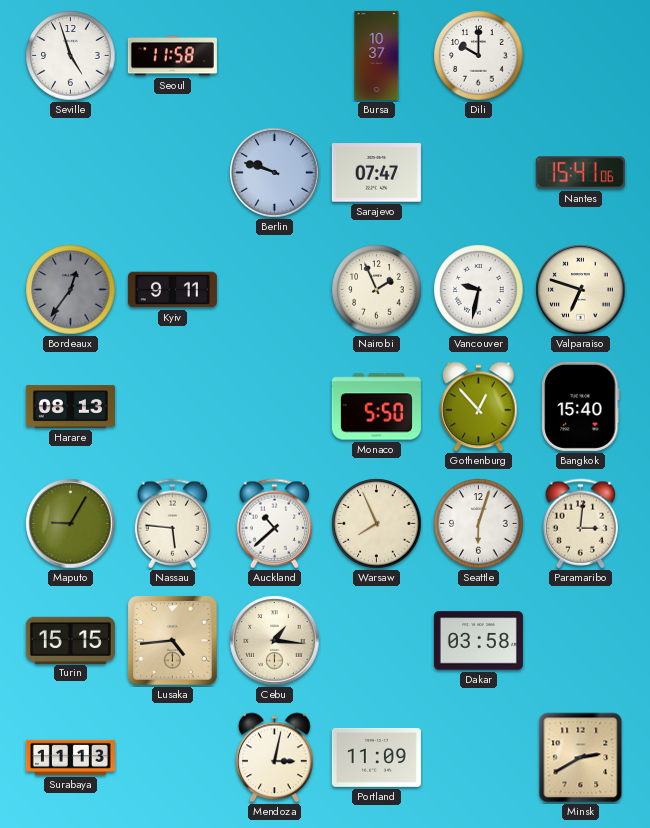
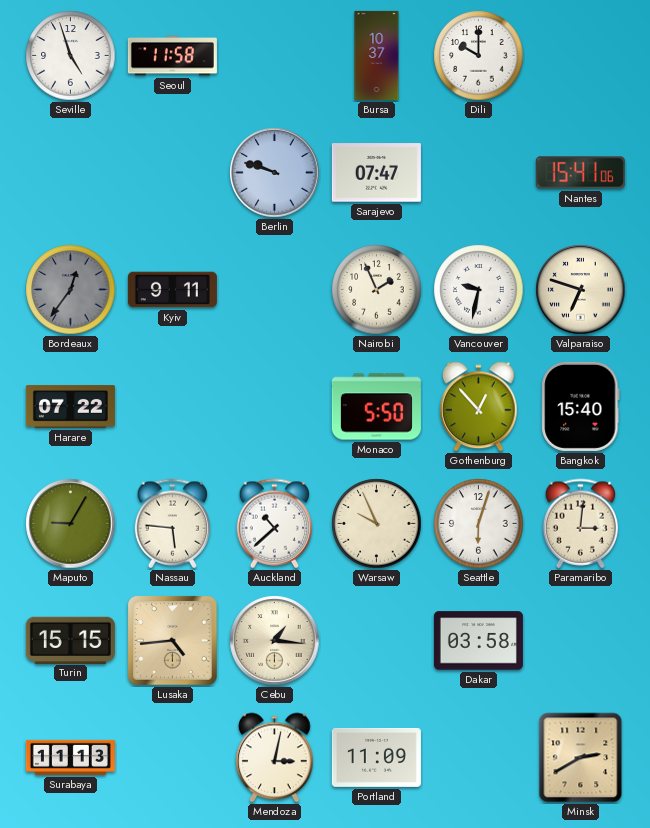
Harare: 08:13 -> 07:22
Warsaw: 7:56 -> 9:56
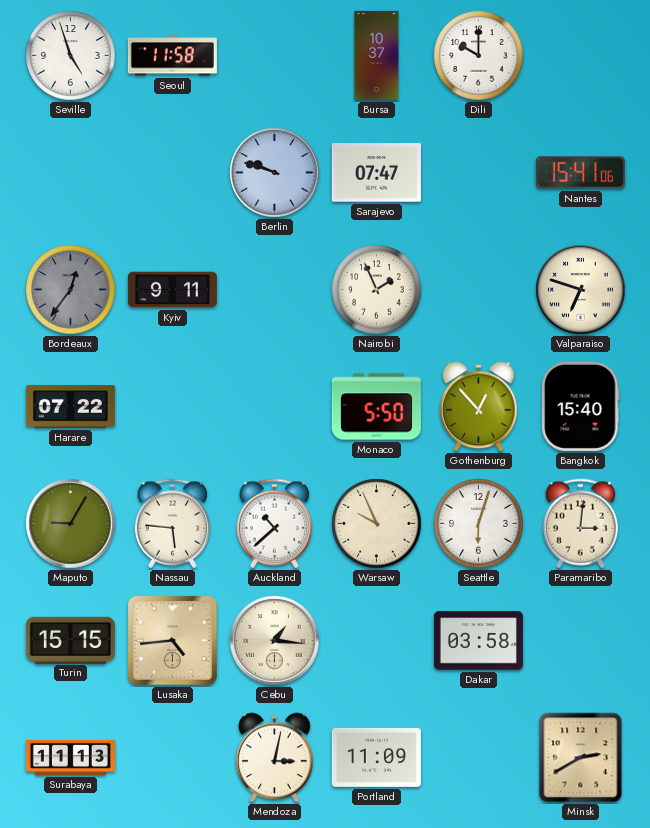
Vancouver: 9:32 -> none
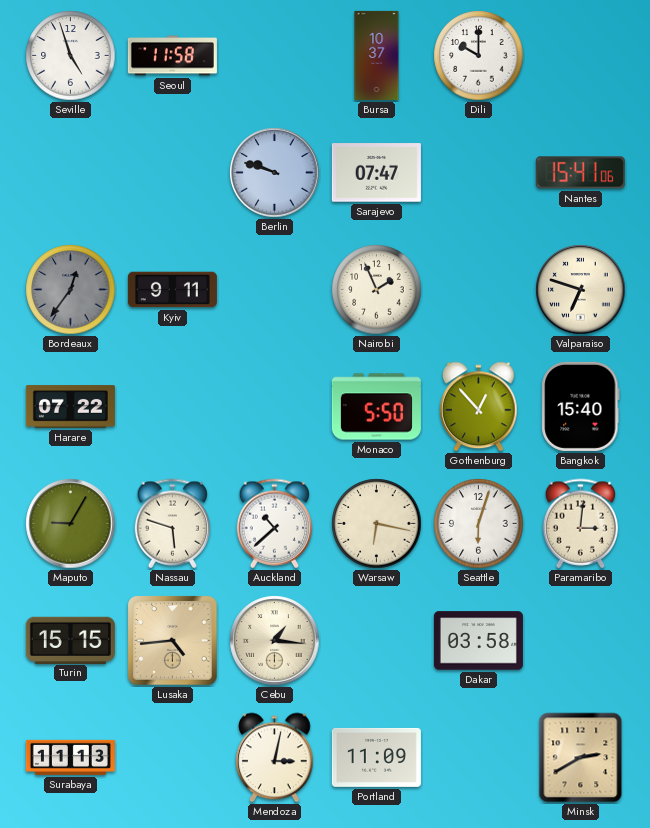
Nassau: 5:46 -> 5:48
Warsaw: 9:56 -> 6:17
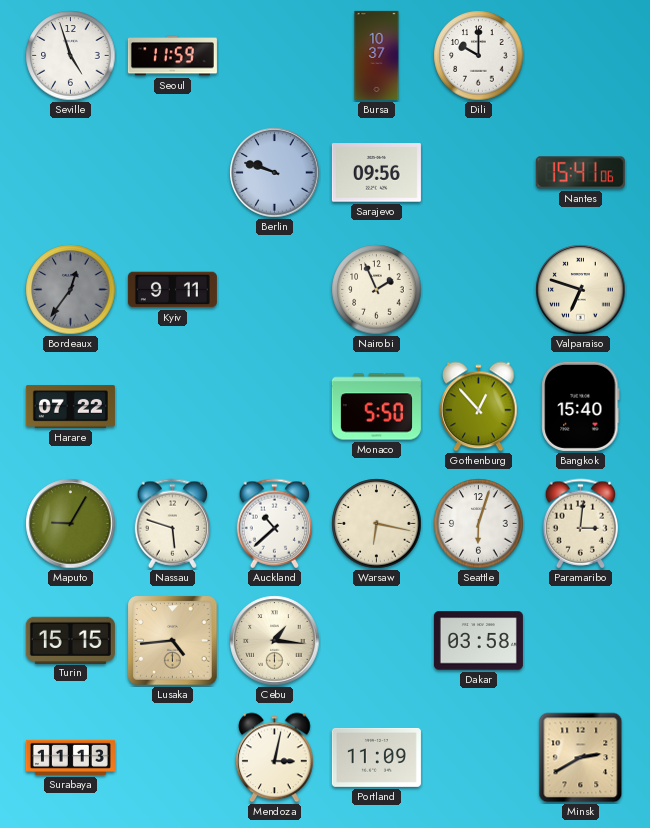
Seoul: 11:58 -> 11:59
Sarajevo: 07:47 -> 09:56
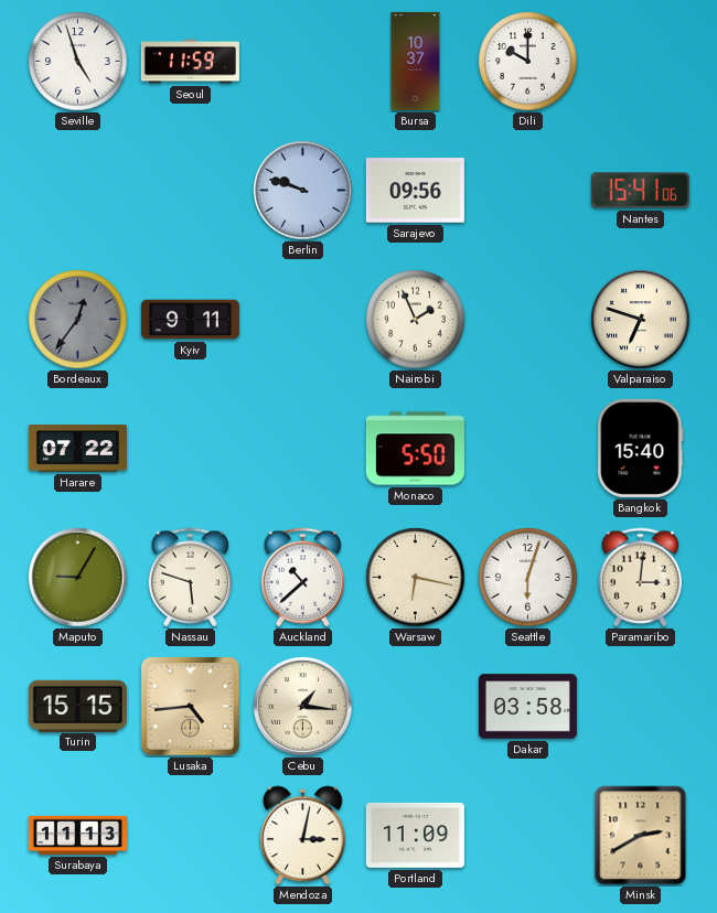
Gothenburg: 12:53 -> none
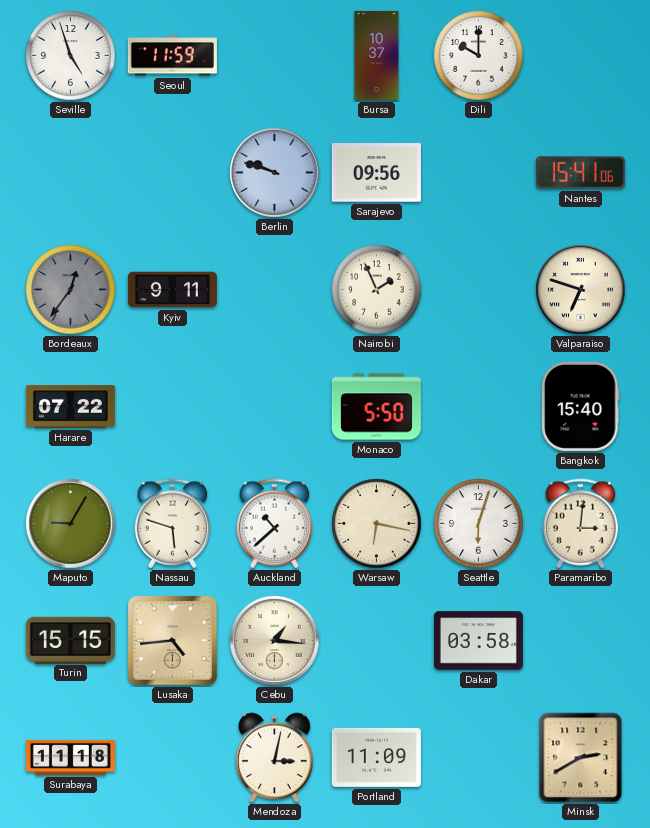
Surabaya: 11:13 -> 11:18
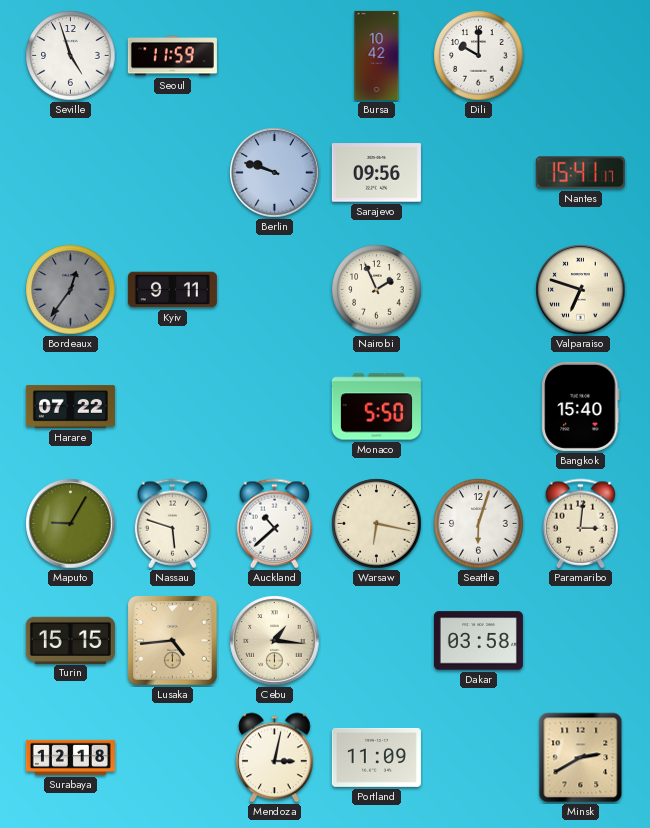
Bursa: 10:37 -> 10:42
Nantes: 15:41:06 -> 15:41:17
Surabaya: 11:18 -> 12:18
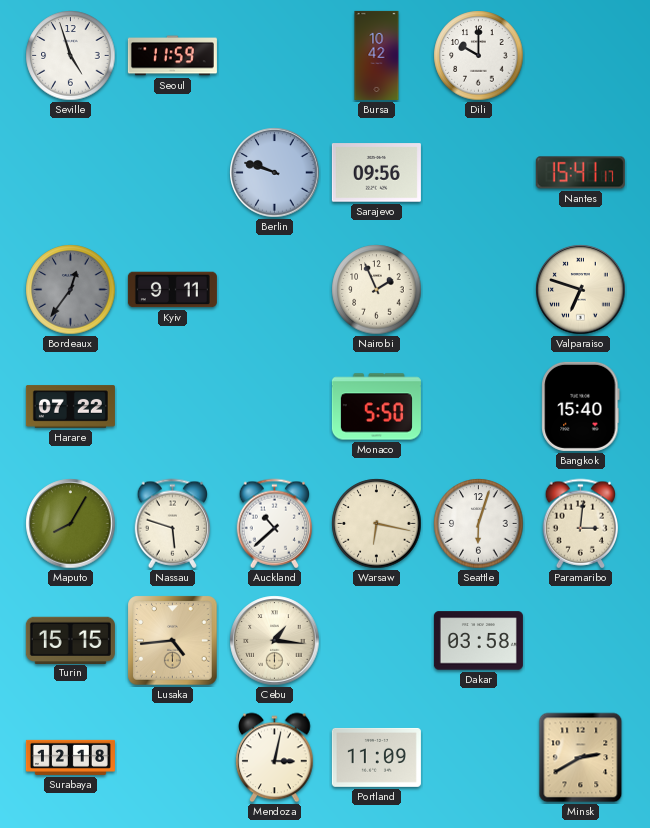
Maputo: 9:05 -> 8:05
